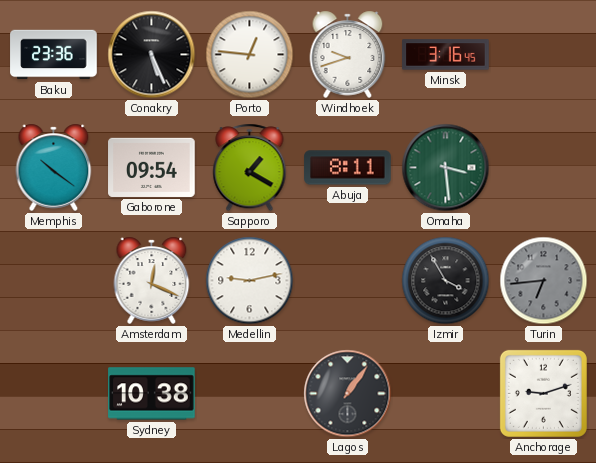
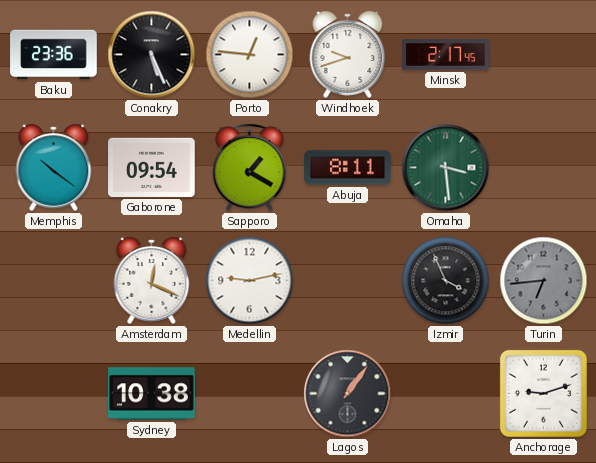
Minsk: 3:16 -> 2:17
Izmir: 3:55 -> 3:56
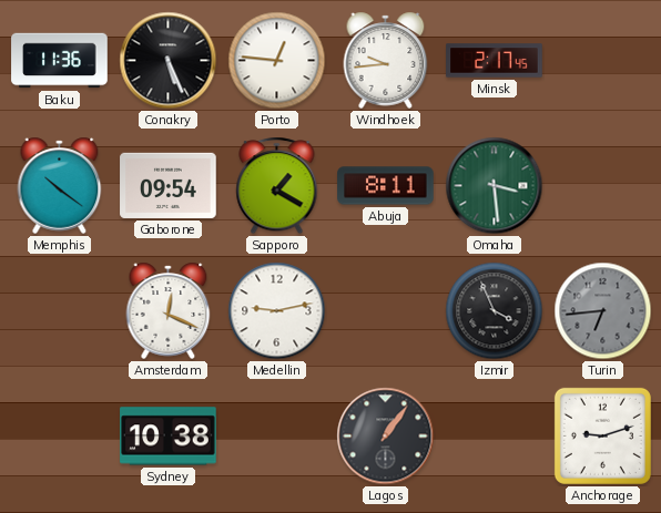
Baku: 23:36 -> 11:36
Windhoek: 9:42 -> 9:44
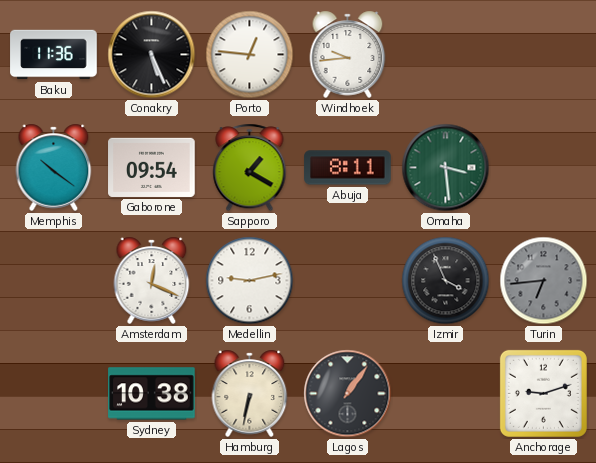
Minsk: 2:17 -> none
Hamburg: none -> 6:32
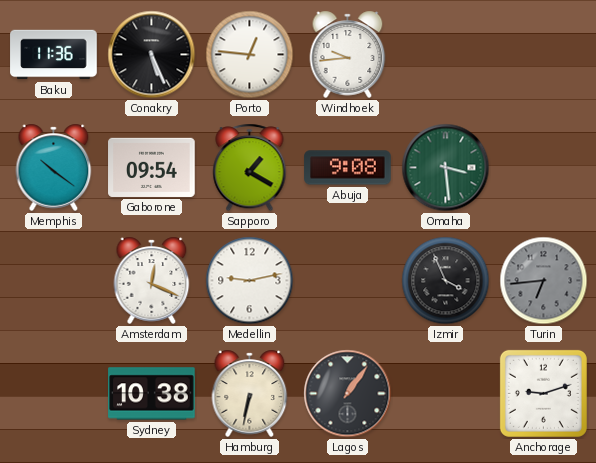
Abuja: 8:11 -> 9:08
